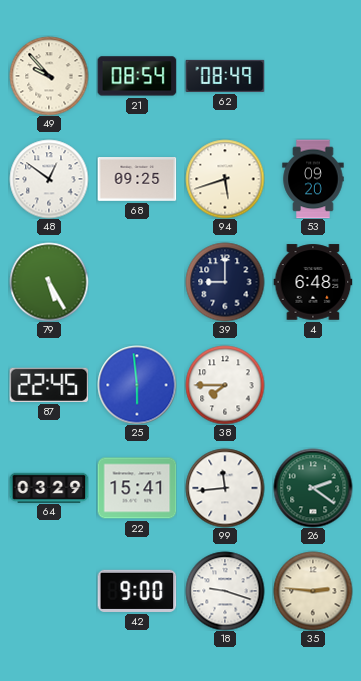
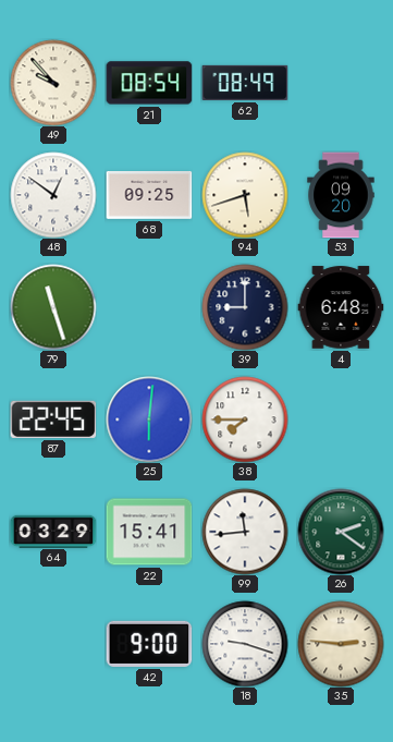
79: 5:25 -> 11:27
25: 5:59 -> 6:01
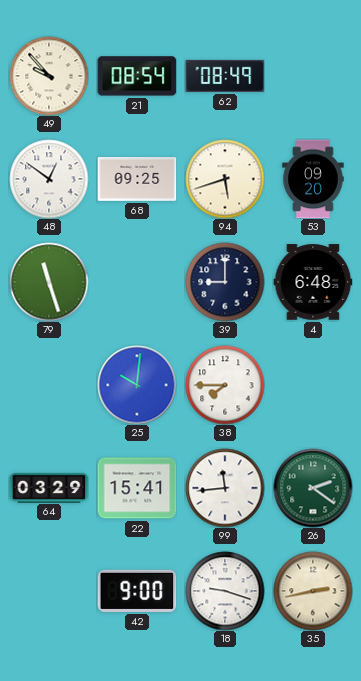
87: 22:45 -> none
25: 6:01 -> 10:01
35: 2:46 -> 2:43
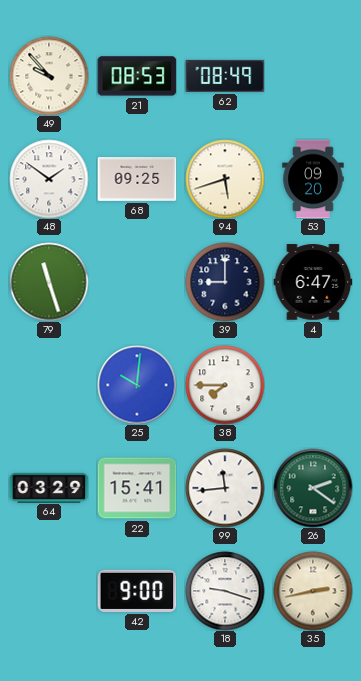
21: 08:54 -> 08:53
48: 12:51 -> 1:51
4: 6:48 -> 6:47
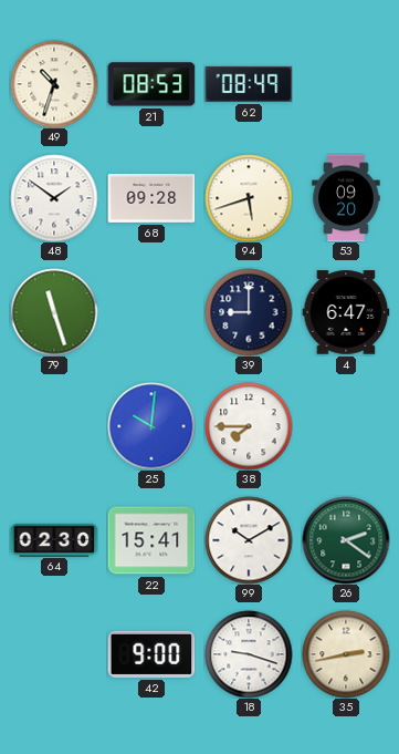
49: 9:53 -> 10:33
68: 09:25 -> 09:28
64: 03:29 -> 02:30
99: 11:44 -> 10:10
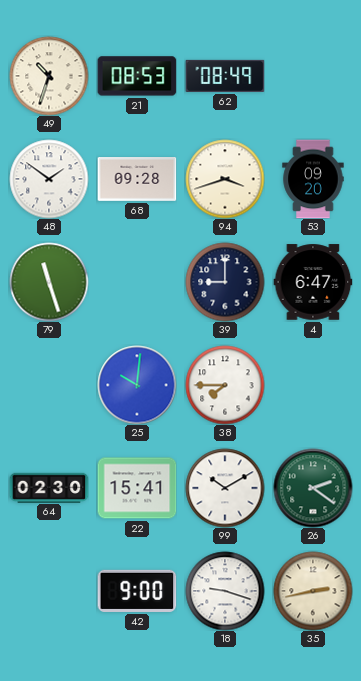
94: 5:42 -> 3:42
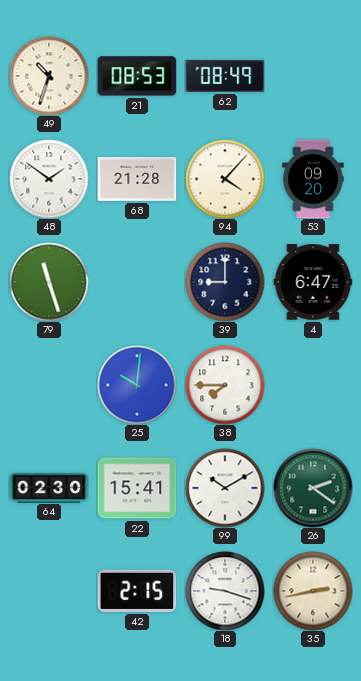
68: 09:28 -> 21:28
94: 3:42 -> 4:07
42: 9:00 -> 2:15
